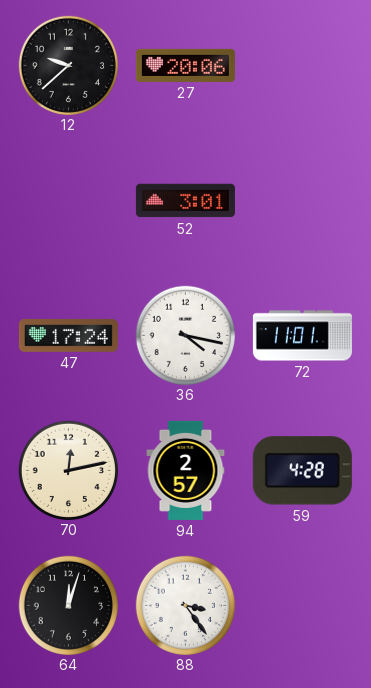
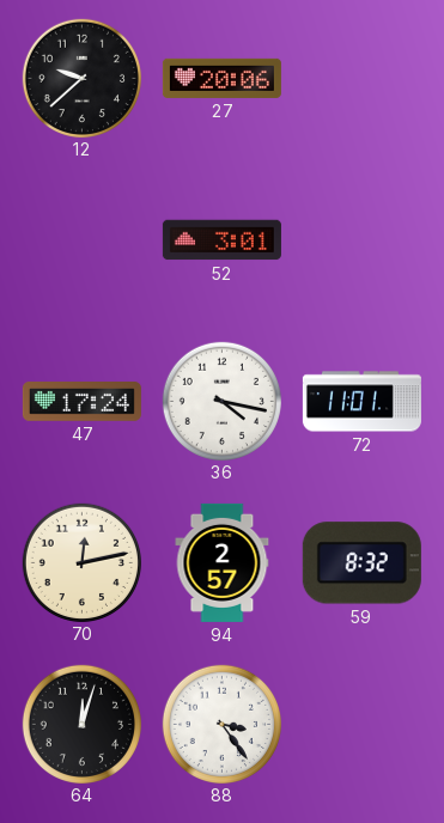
59: 4:28 -> 8:32
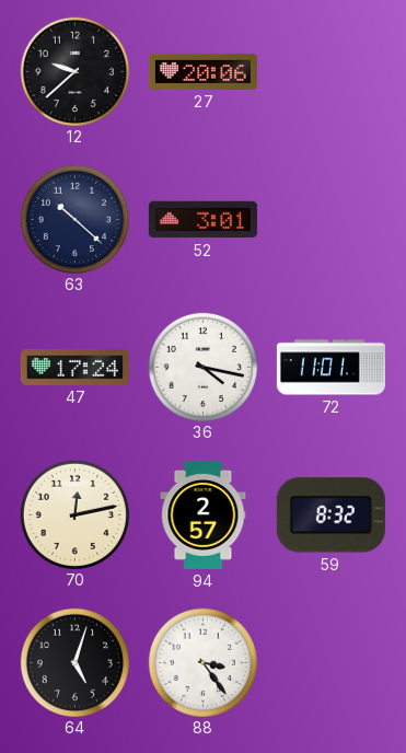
63: none -> 10:22
64: 12:03 -> 5:03
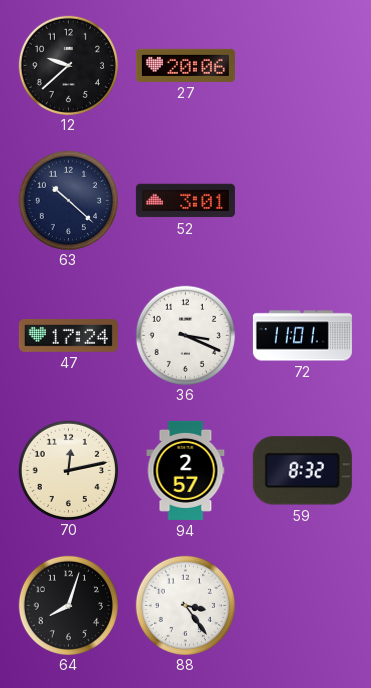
36: 4:17 -> 3:19
64: 5:03 -> 8:03
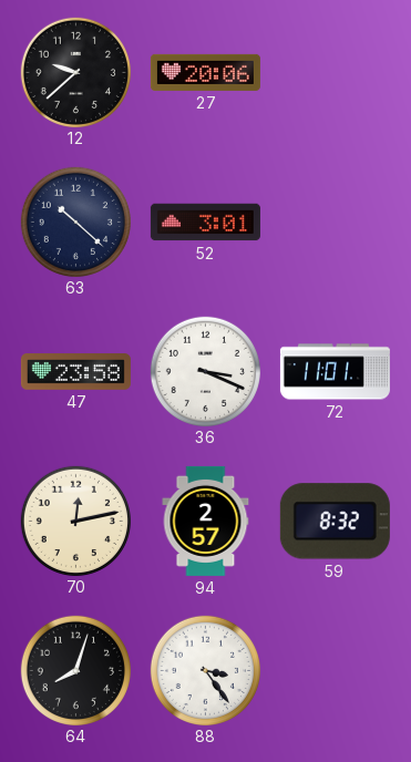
47: 17:24 -> 23:58
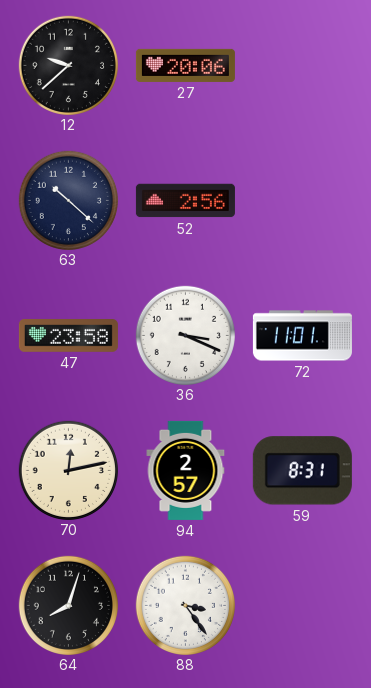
52: 3:01 -> 2:56
59: 8:32 -> 8:31
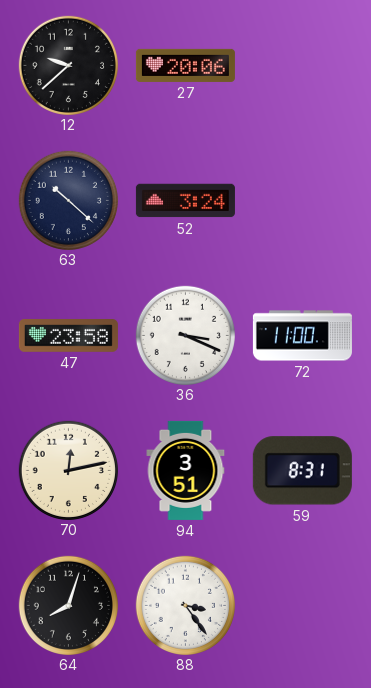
52: 2:56 -> 3:24
72: 11:01 -> 11:00
94: 2:57 -> 3:51
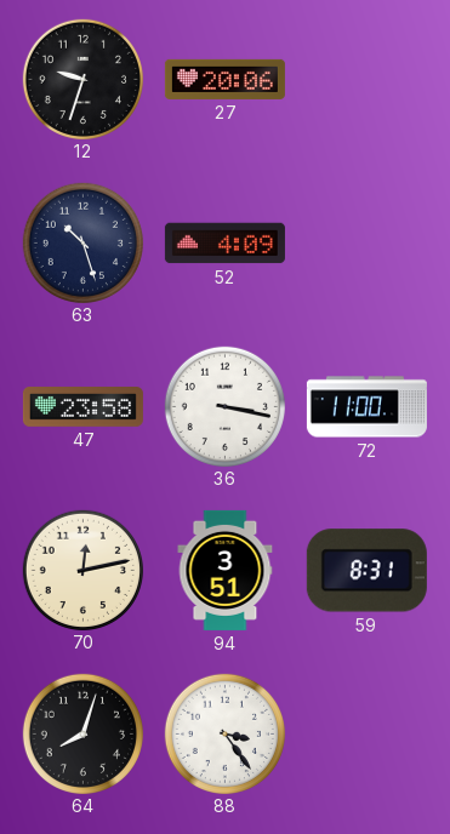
12: 9:38 -> 9:33
63: 10:22 -> 10:27
52: 3:24 -> 4:09
36: 3:19 -> 3:17
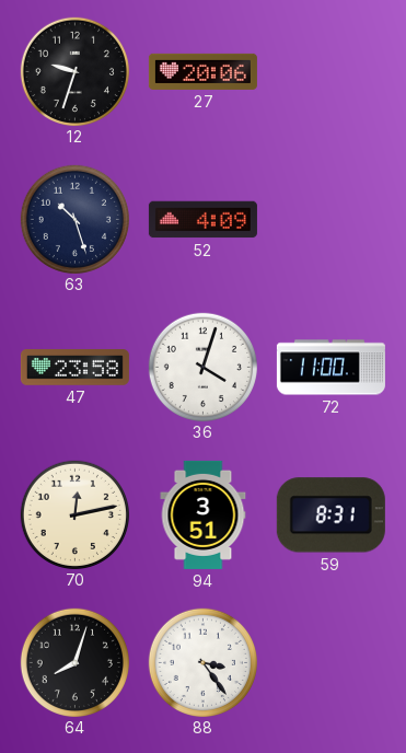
36: 3:17 -> 4:03
